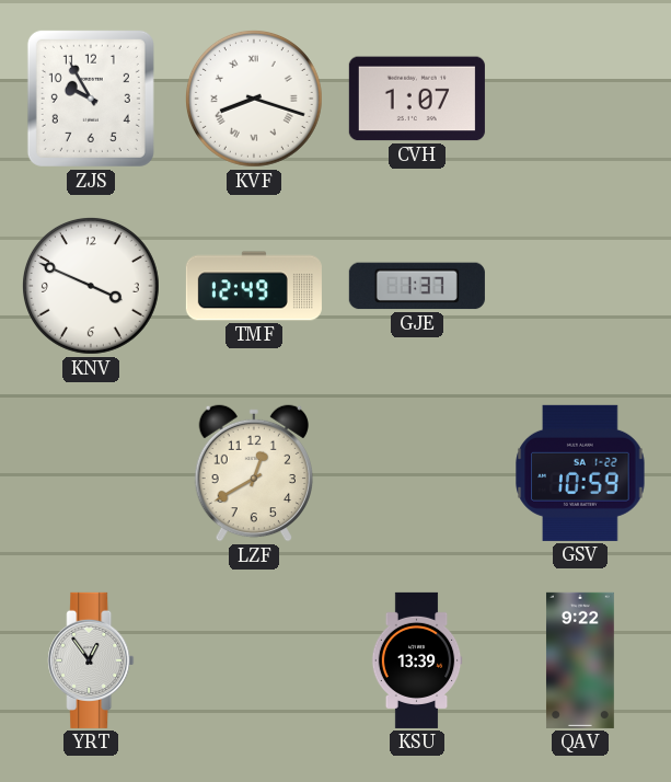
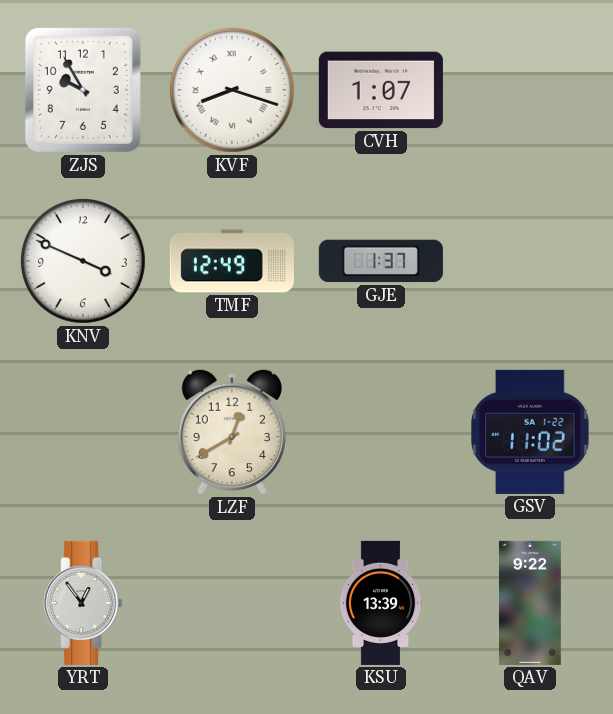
GSV: 10:59 -> 11:02
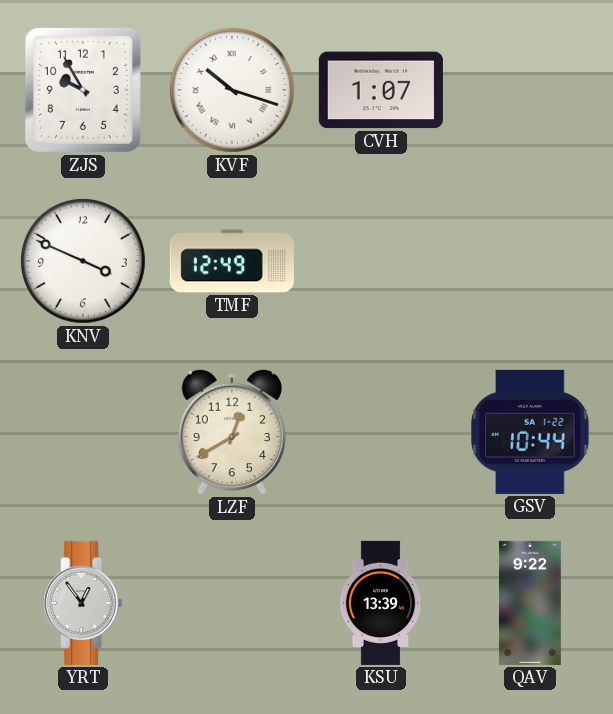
KVF: 8:18 -> 10:18
GJE: 1:37 -> none
GSV: 11:02 -> 10:44
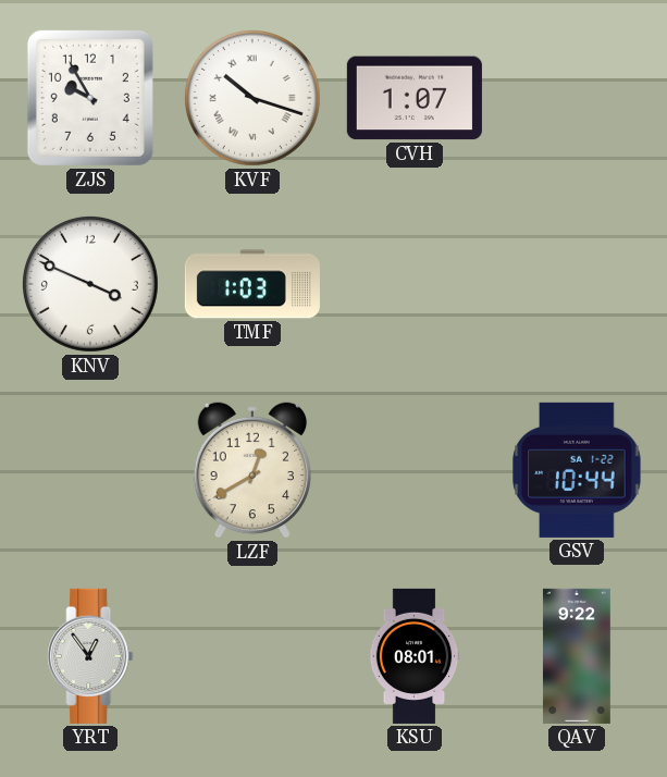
TMF: 12:49 -> 1:03
KSU: 13:39 -> 08:01
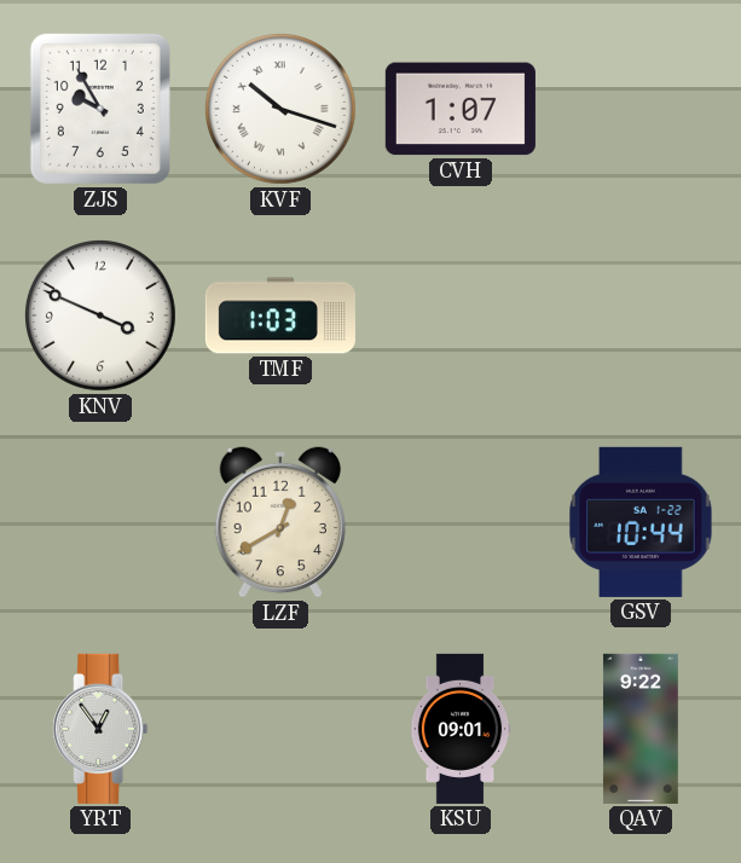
KSU: 08:01 -> 09:01
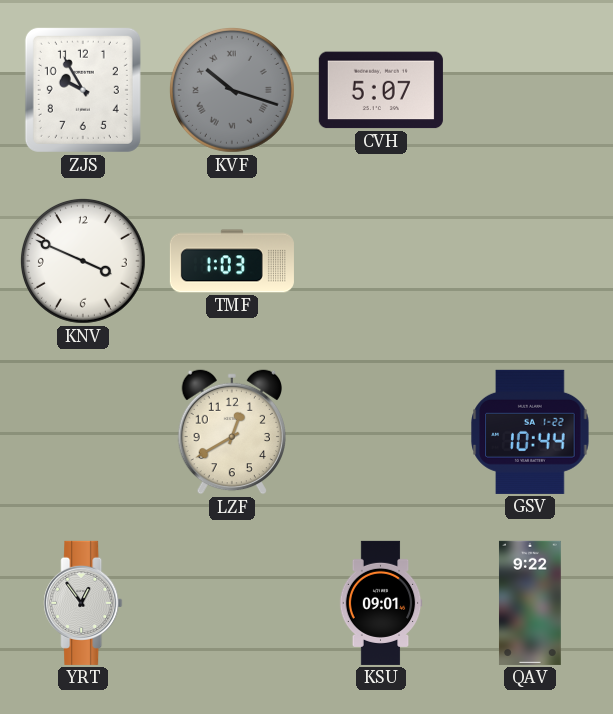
KVF dial: white -> grey
CVH: 1:07 -> 5:07
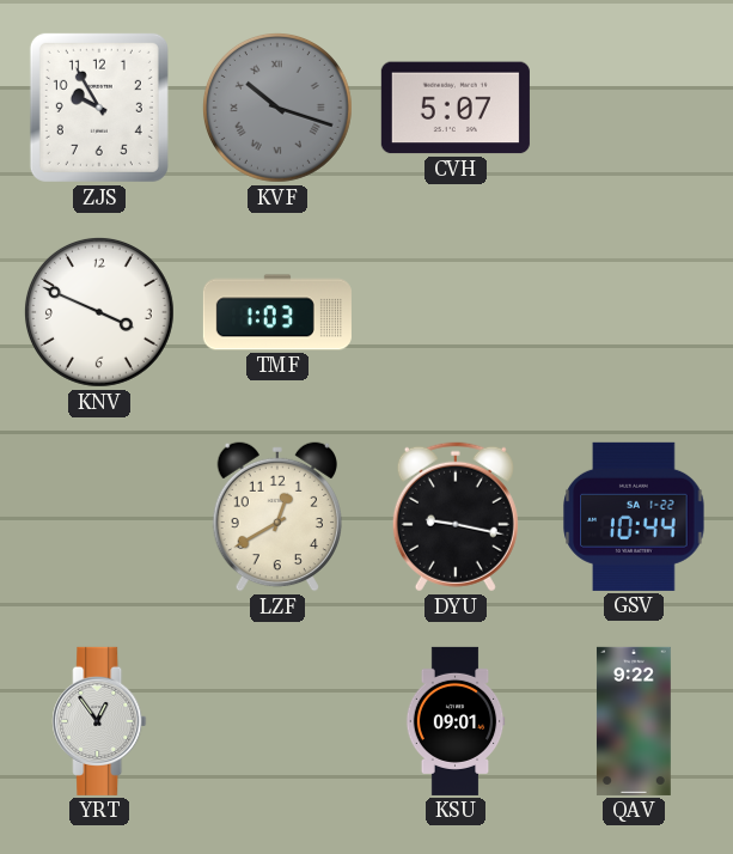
DYU: none -> 9:17
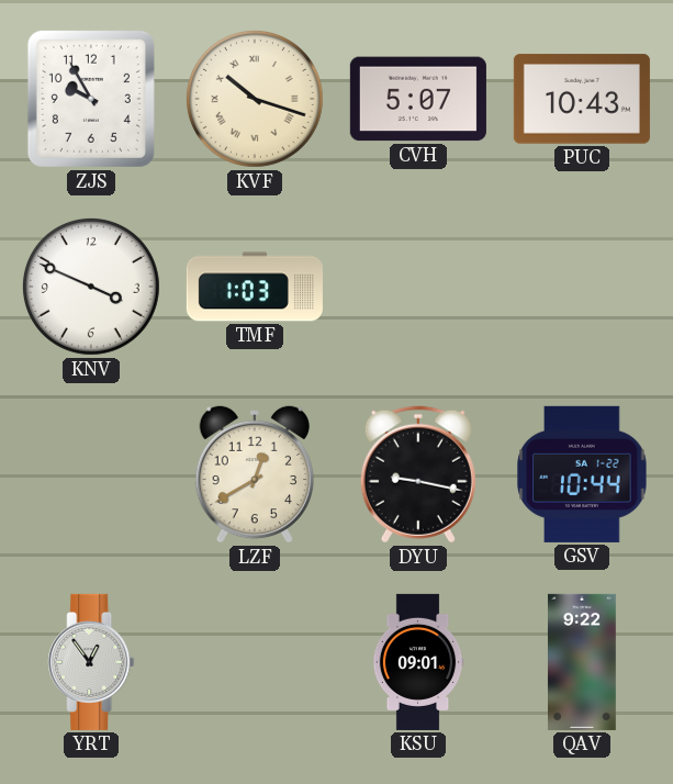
KVF dial: grey -> cream
PUC: none -> 10:43
